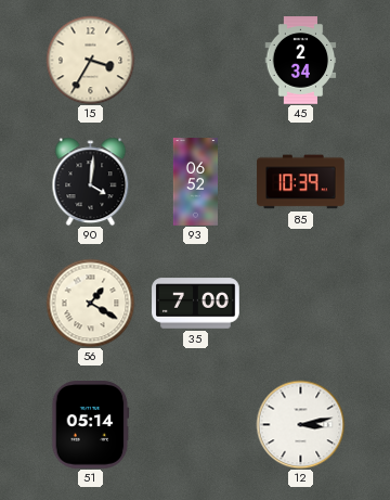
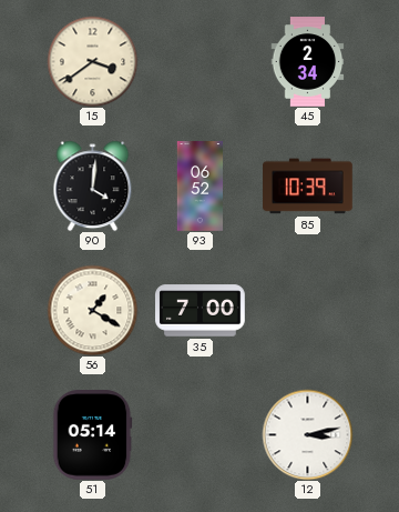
15: 3:35 -> 3:39
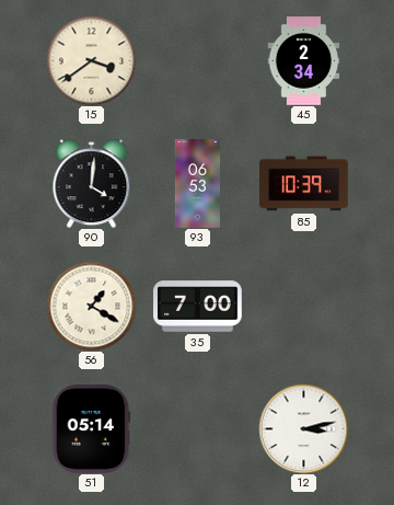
93: 06:52 -> 06:53
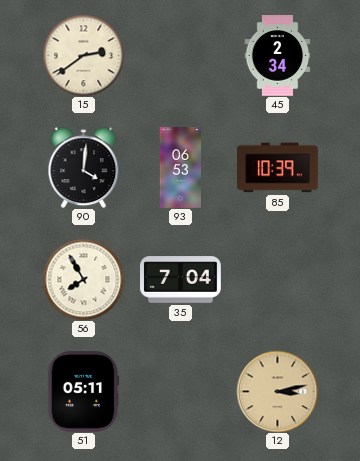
15: 3:39 -> 2:39
56: 1:20 -> 7:55
35: 7:00 -> 7:04
51: 05:14 -> 05:11
12 dial: white -> champagne
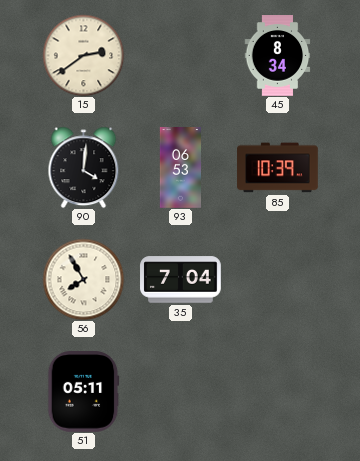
45: 2:34 -> 8:34
12: 3:13 -> none
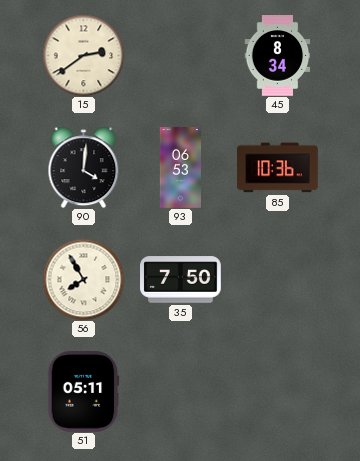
85: 10:39 -> 10:36
35: 7:04 -> 7:50
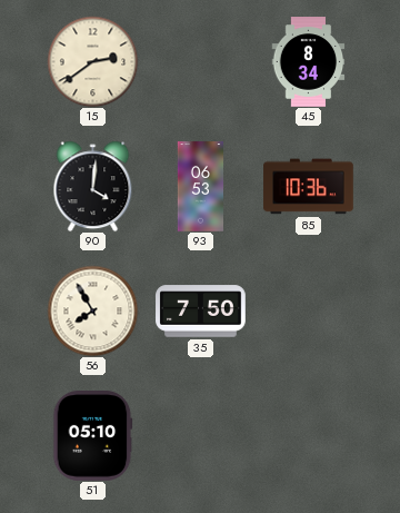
51: 05:11 -> 05:10
